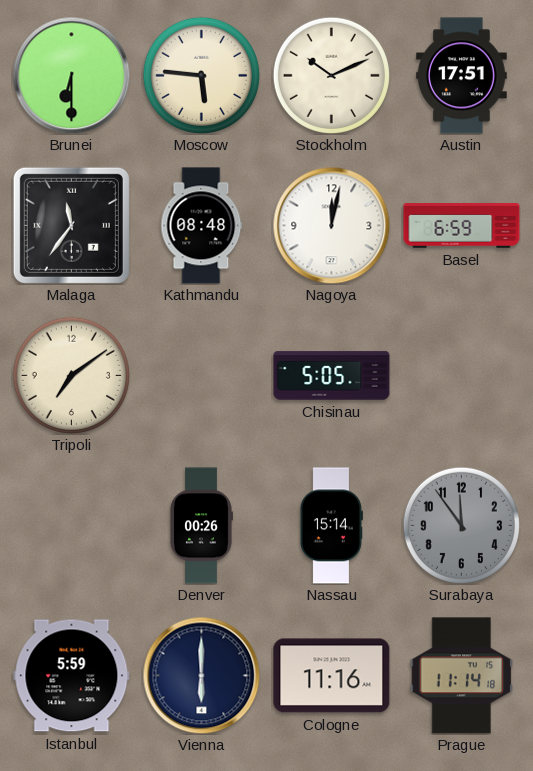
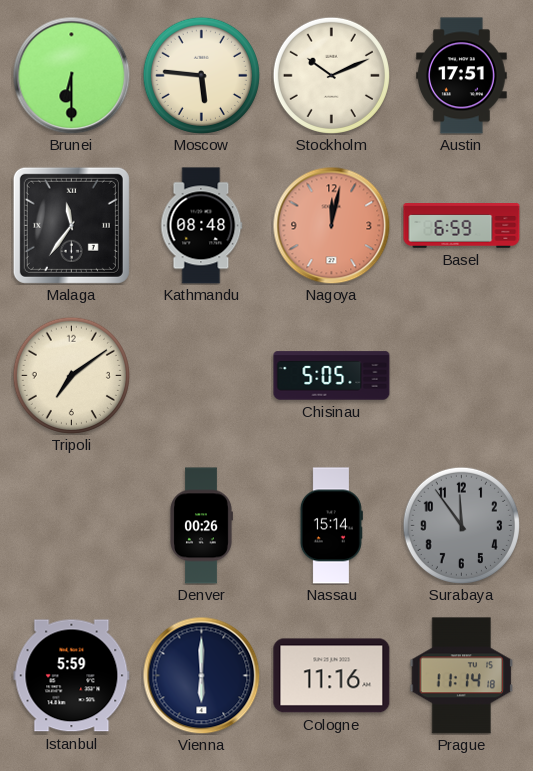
Nagoya dial: white -> salmon
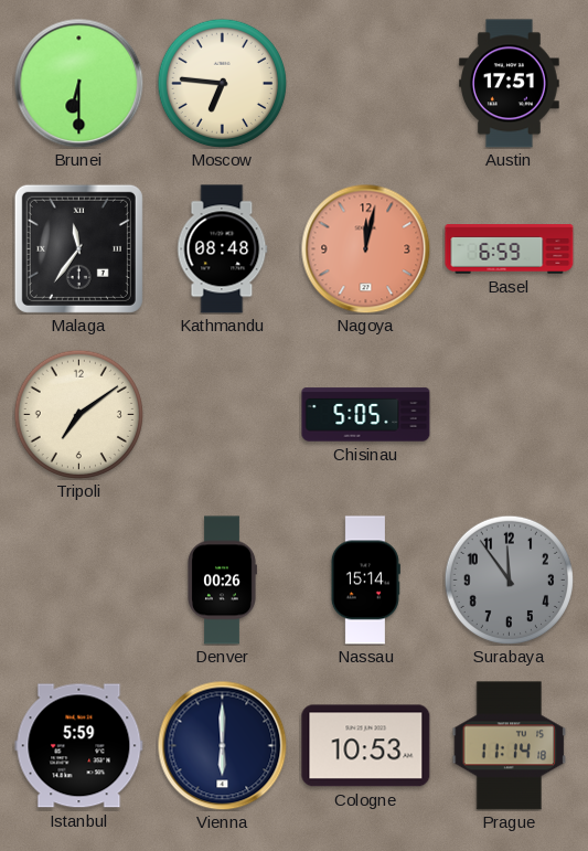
Moscow: 5:46 -> 6:46
Stockholm: 10:11 -> none
Cologne: 11:16 -> 10:53
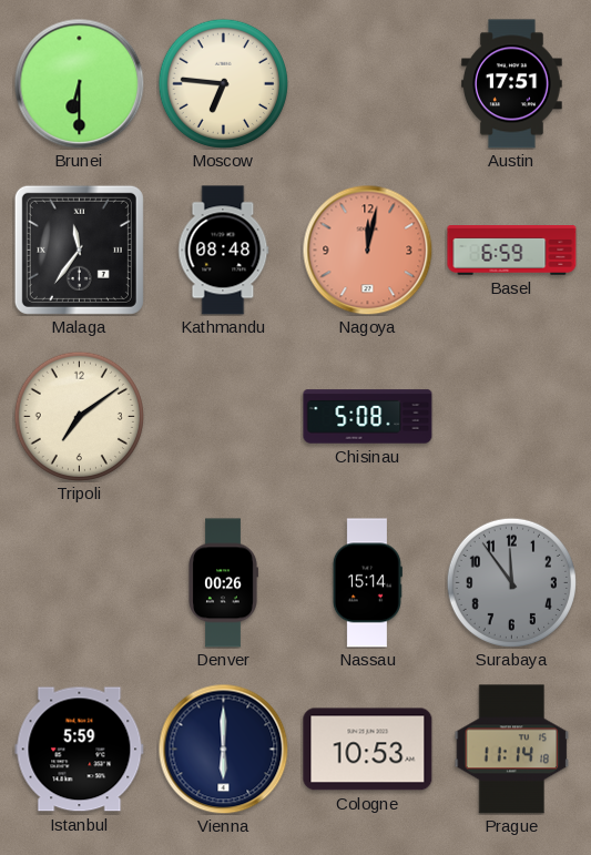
Chisinau: 5:05 -> 5:08
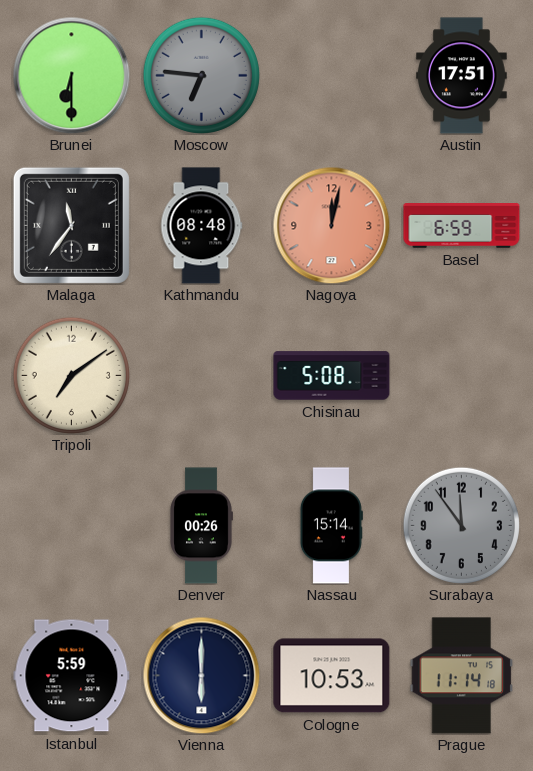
Moscow dial: cream -> grey
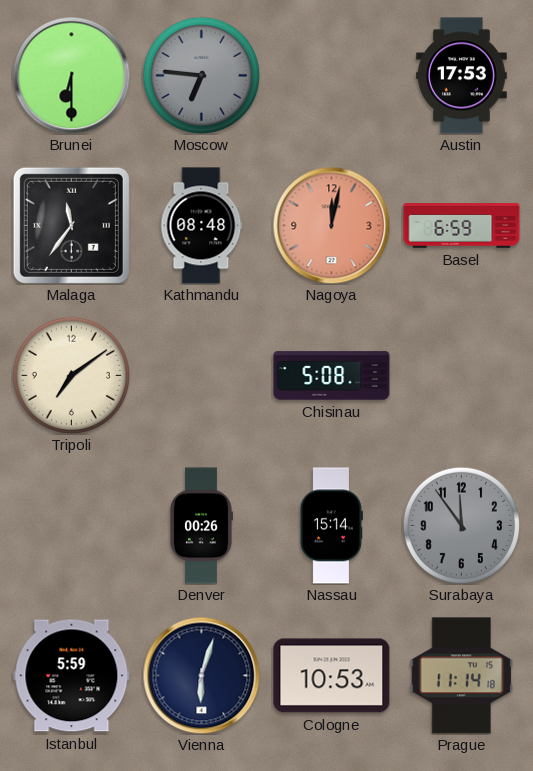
Austin: 17:51 -> 17:53
Vienna: 6:00 -> 6:03
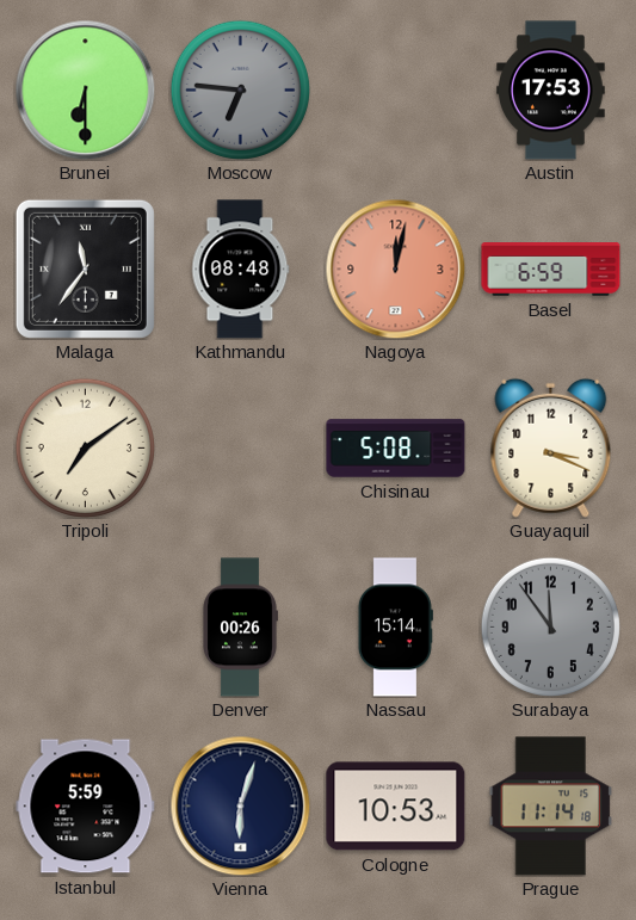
Guayaquil: none -> 3:19
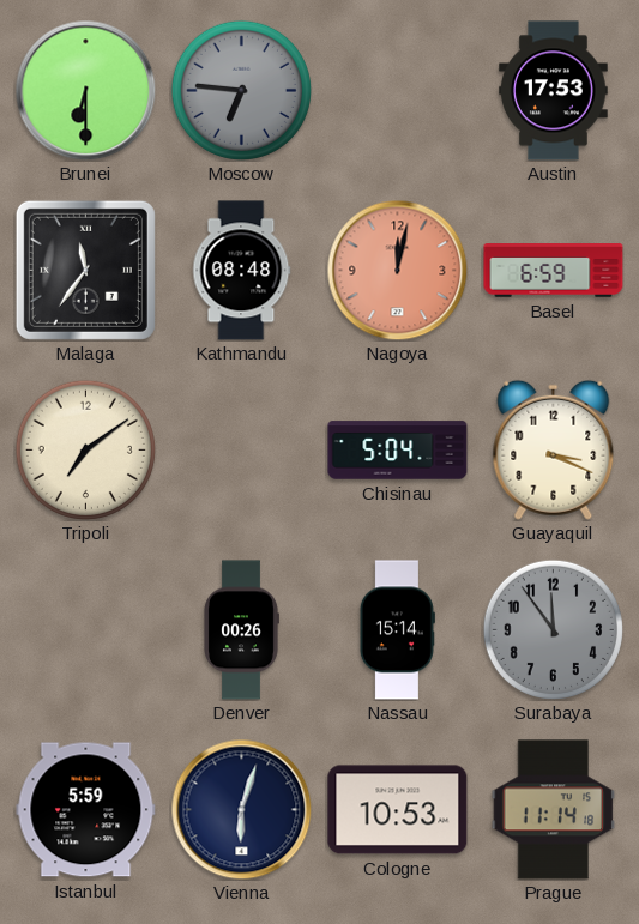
Chisinau: 5:08 -> 5:04
